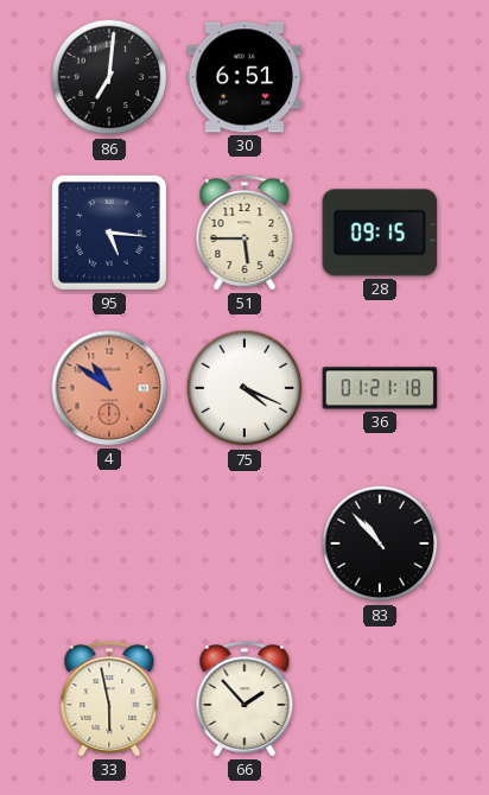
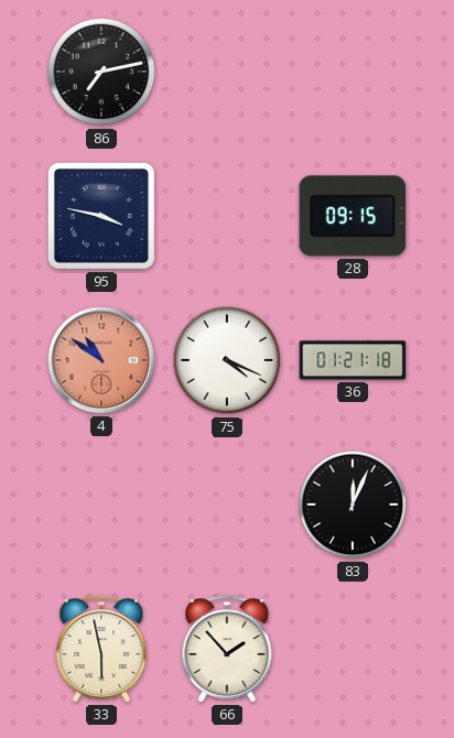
86: 7:01 -> 7:13
30: 6:51 -> none
95: 5:16 -> 3:47
51: 5:45 -> none
83: 10:53 -> 12:04
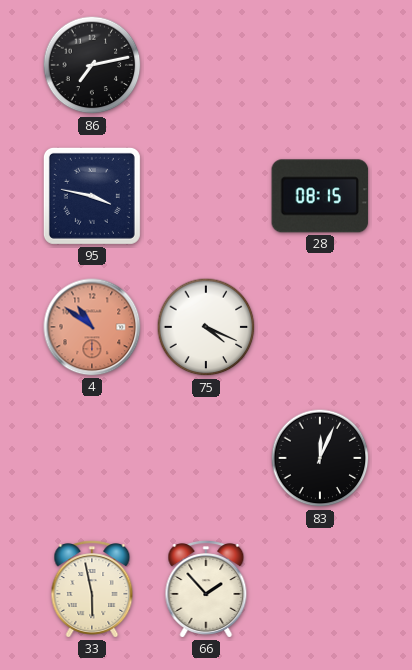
28: 09:15 -> 08:15
36: 01:21 -> none
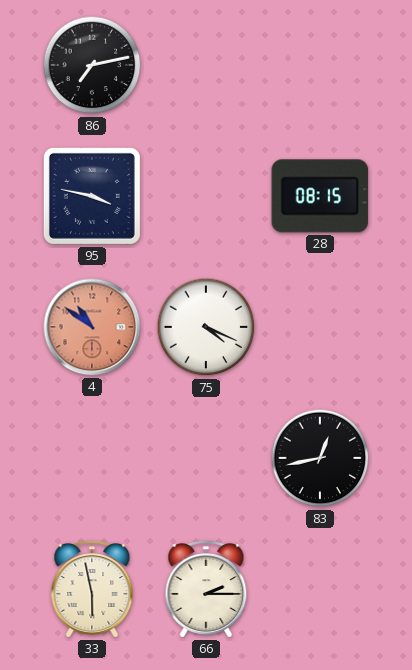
83: 12:04 -> 12:43
66: 1:53 -> 2:15
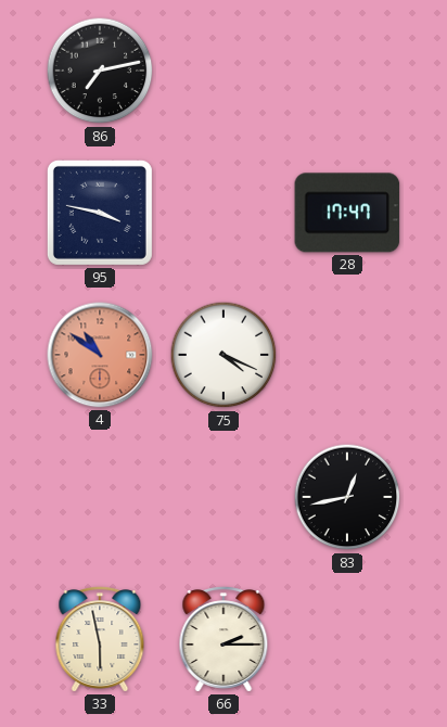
28: 08:15 -> 17:47
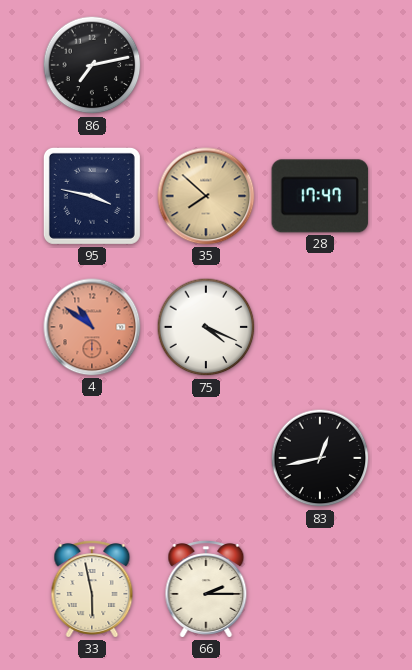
35: none -> 7:52
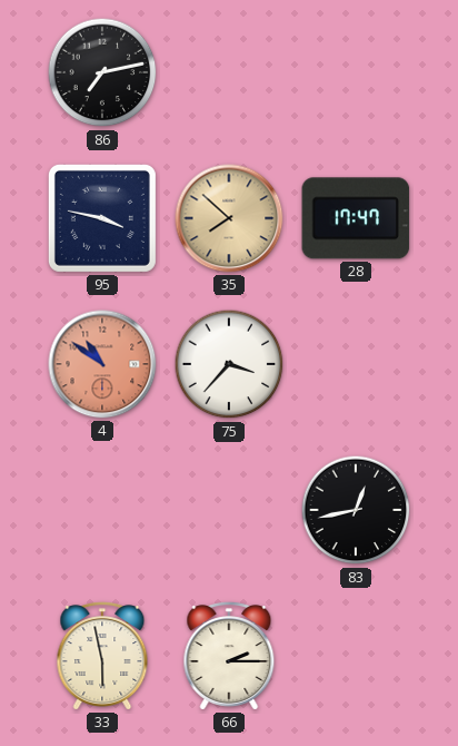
75: 4:19 -> 3:37
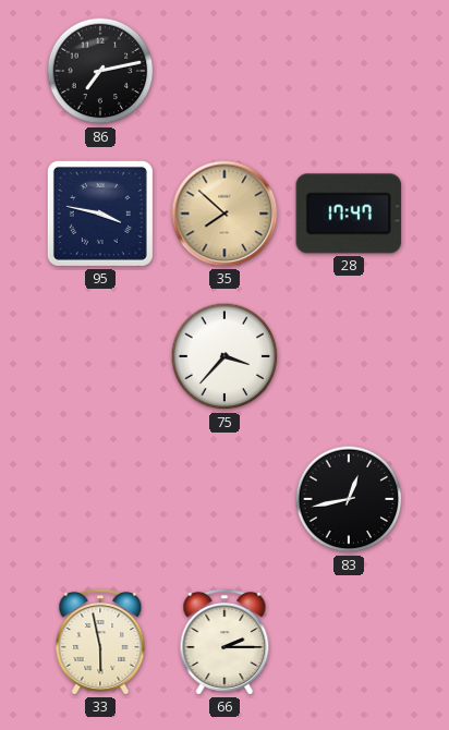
4: 10:51 -> none
